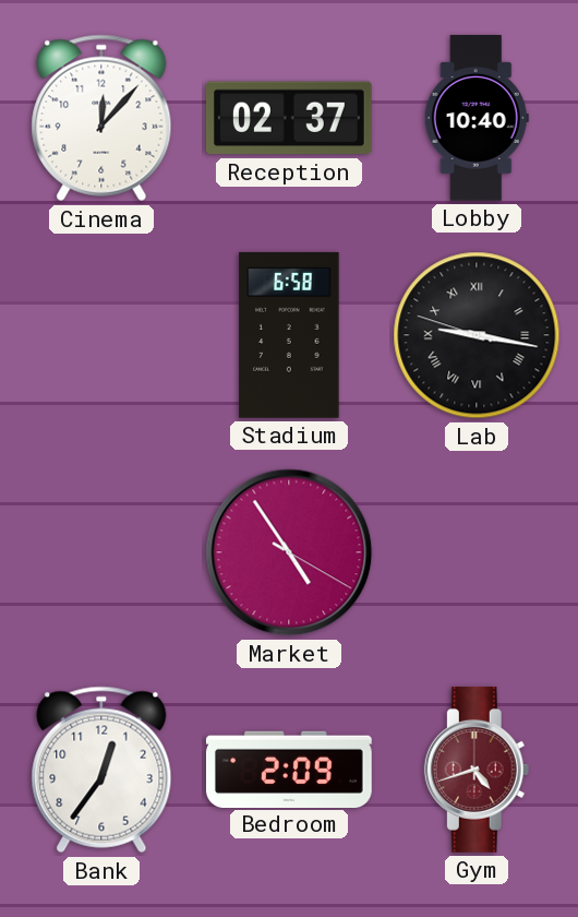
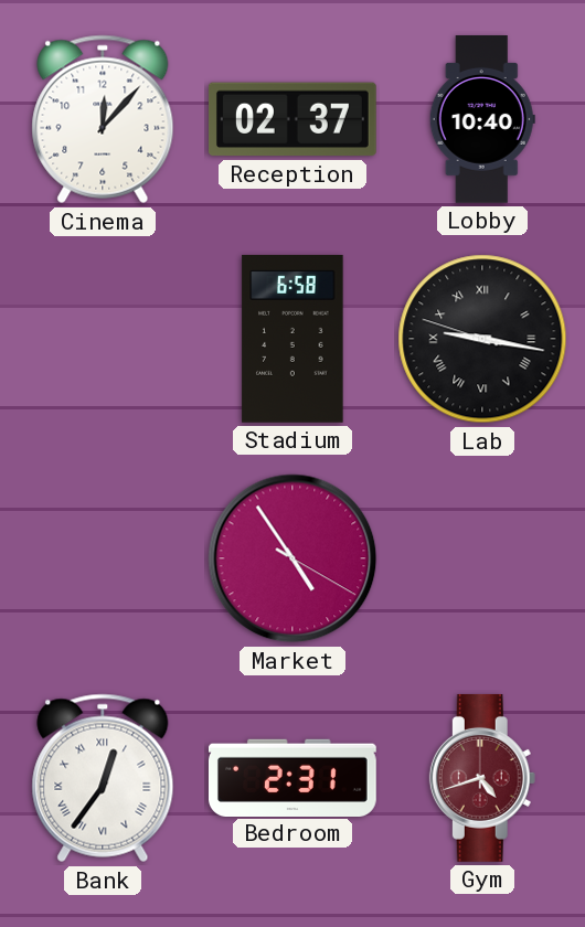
Bank numerals: Arabic -> Roman
Bedroom: 2:09 -> 2:31
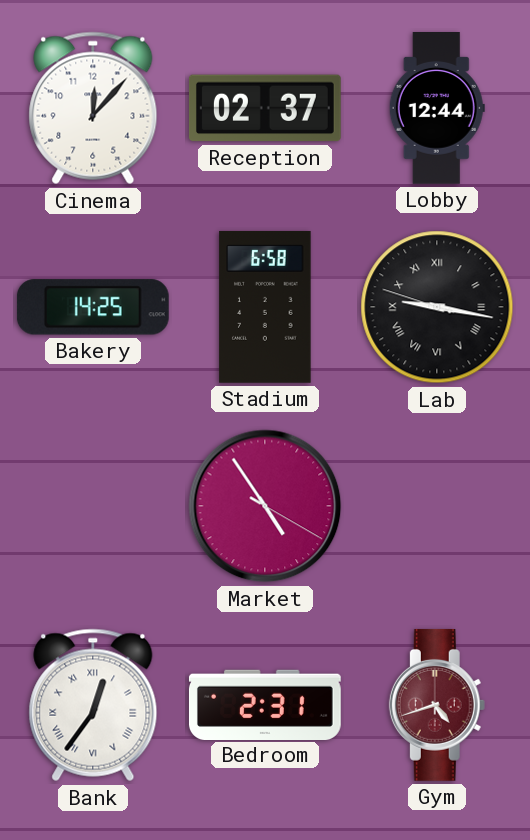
Lobby: 10:40 -> 12:44
Bakery: none -> 14:25
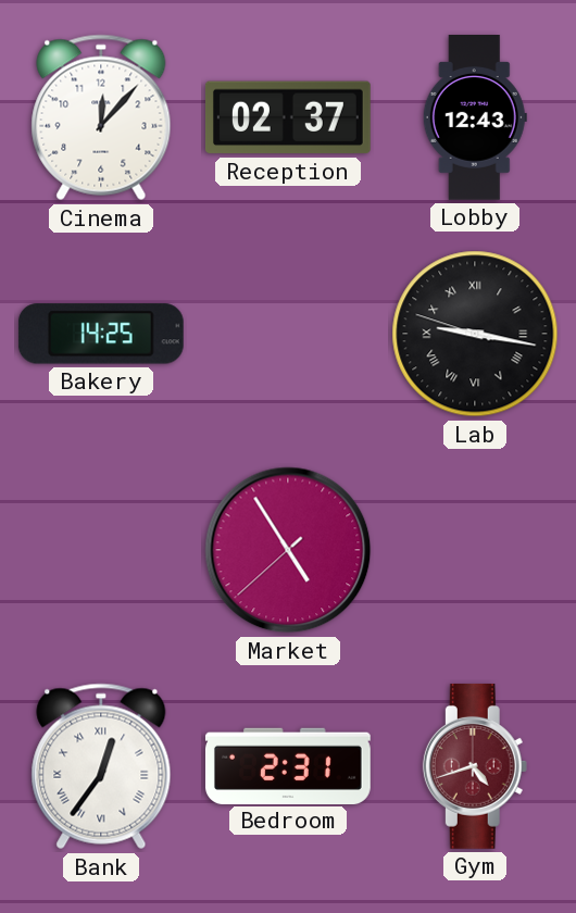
Lobby: 12:44 -> 12:43
Stadium: 6:58 -> none
Market: 4:54:20 -> 4:54:38
